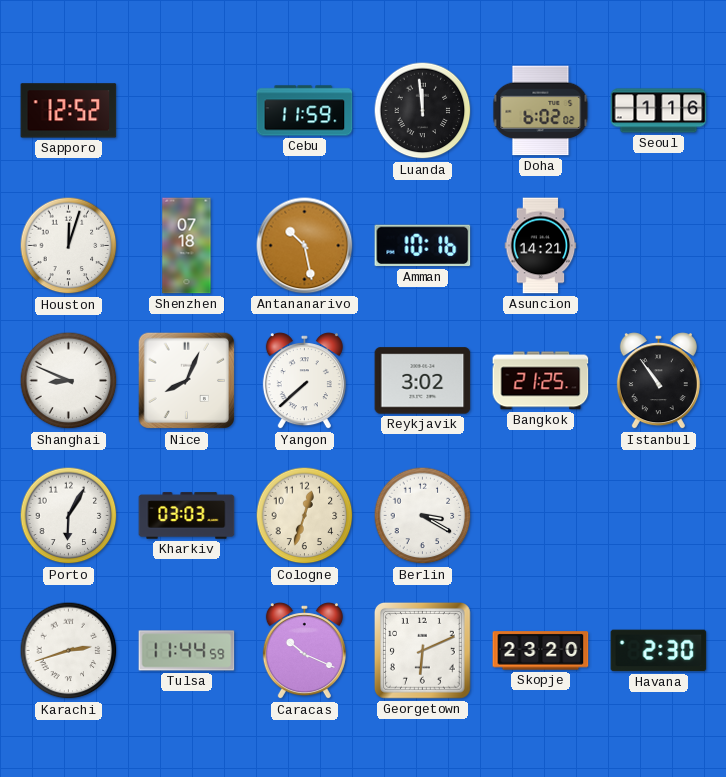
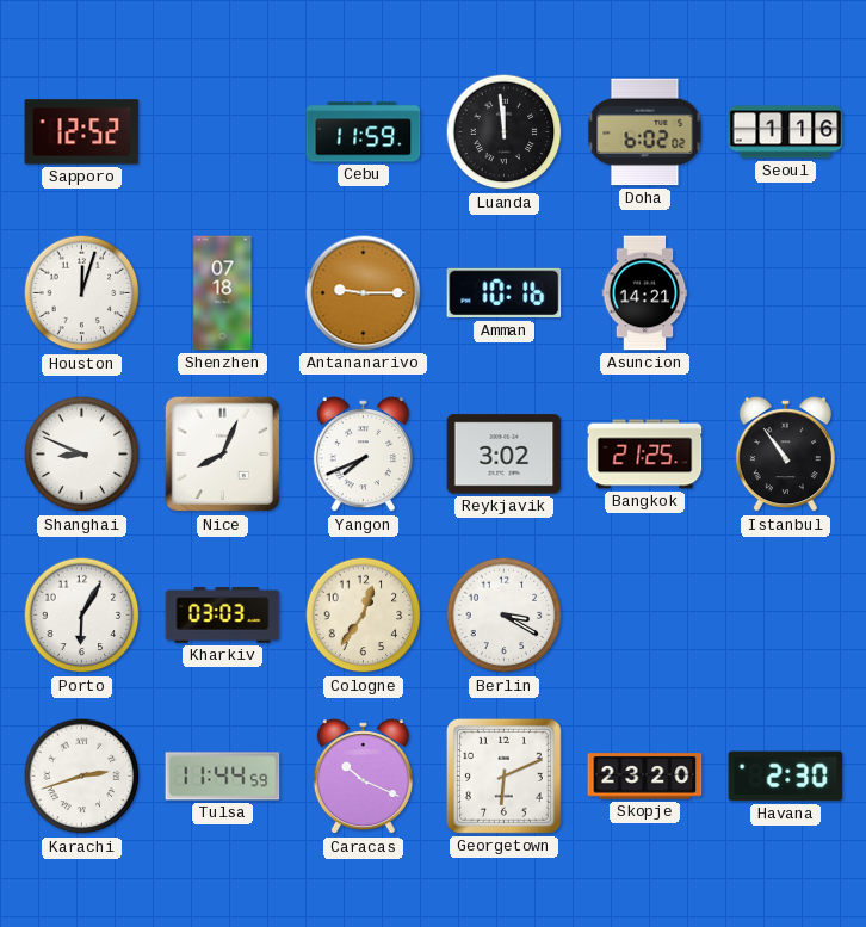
Antananarivo: 10:28 -> 9:15
Yangon: 7:38 -> 7:41
Cologne: 12:33 -> 12:36
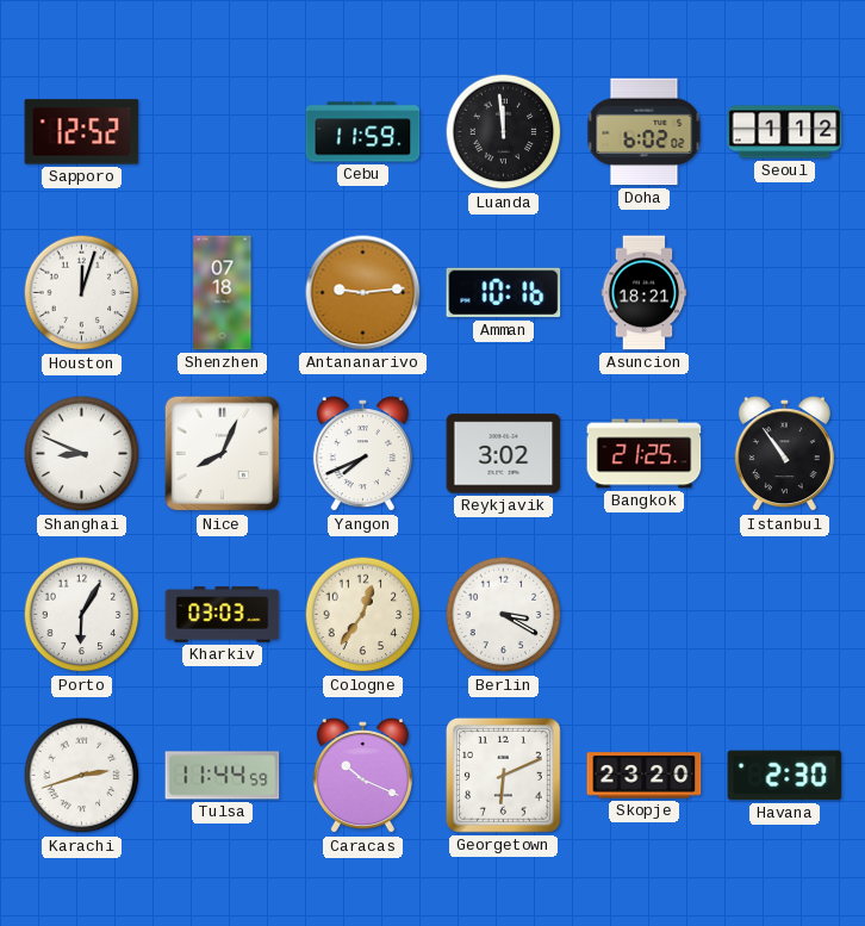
Seoul: 1:16 -> 1:12
Antananarivo: 9:15 -> 9:14
Asuncion: 14:21 -> 18:21
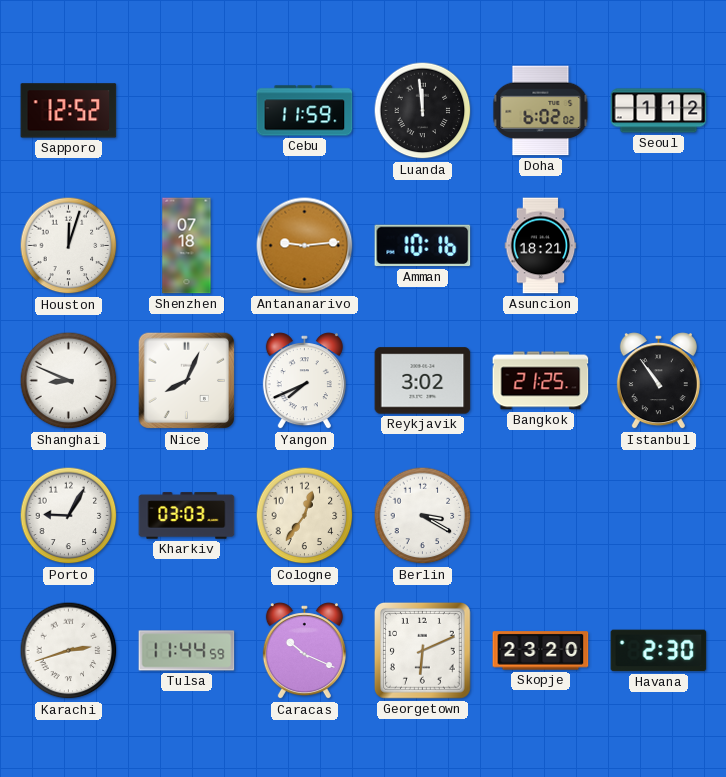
Porto: 6:05 -> 9:05
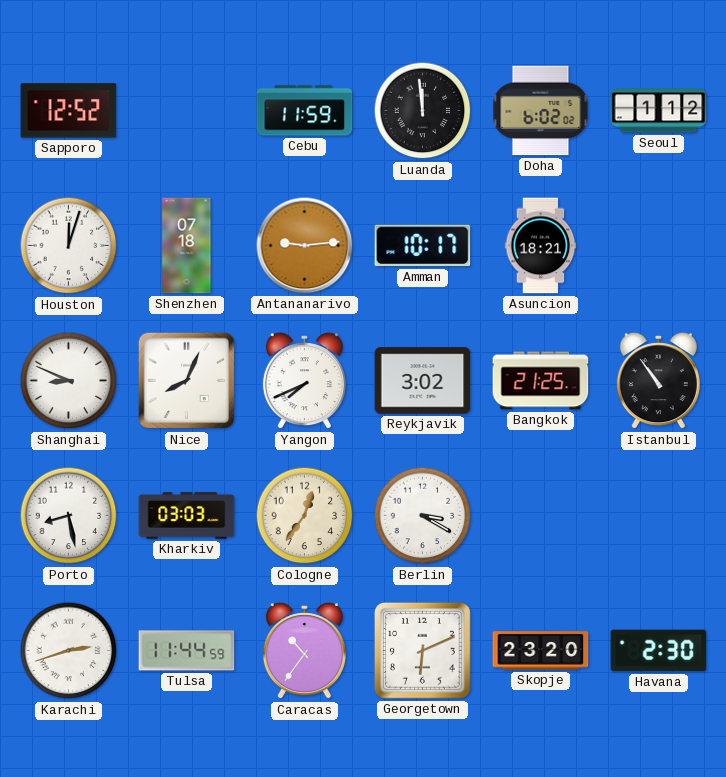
Amman: 10:16 -> 10:17
Porto: 9:05 -> 8:28
Caracas: 10:19 -> 10:36
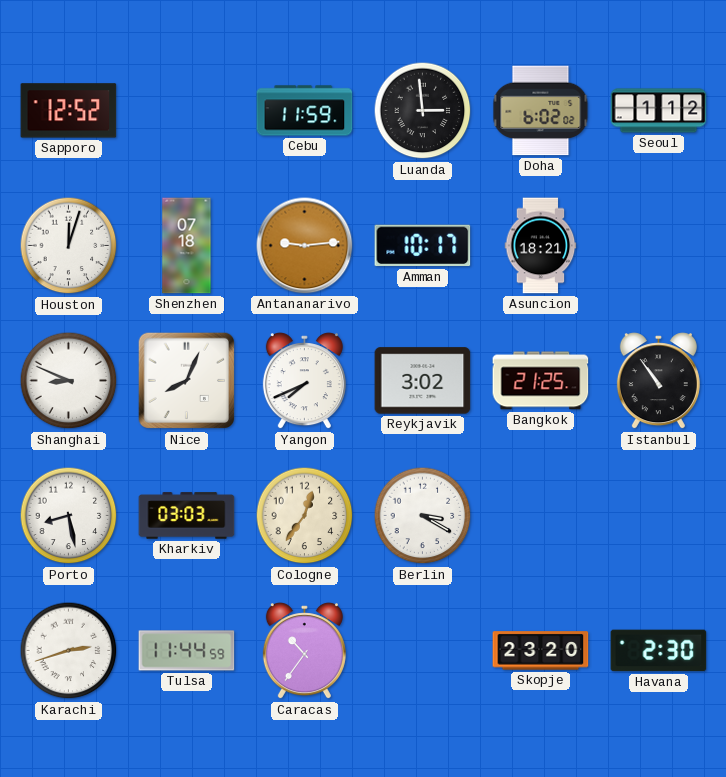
Luanda: 11:59 -> 2:59
Georgetown: 6:11 -> none
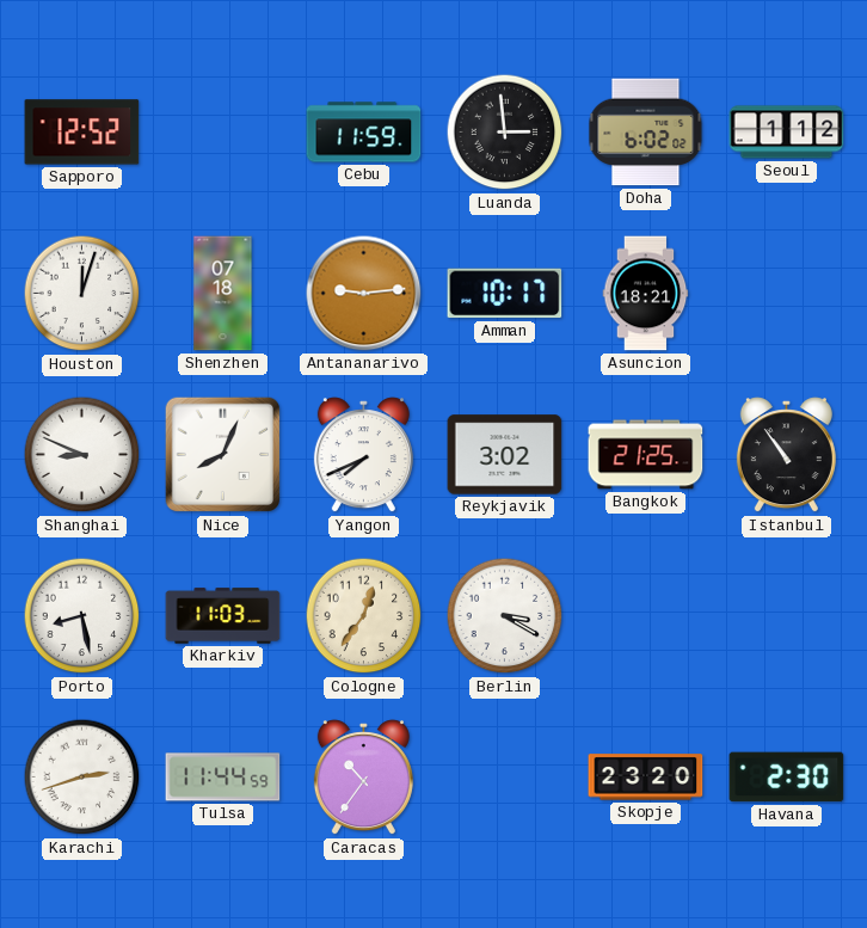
Kharkiv: 03:03 -> 11:03
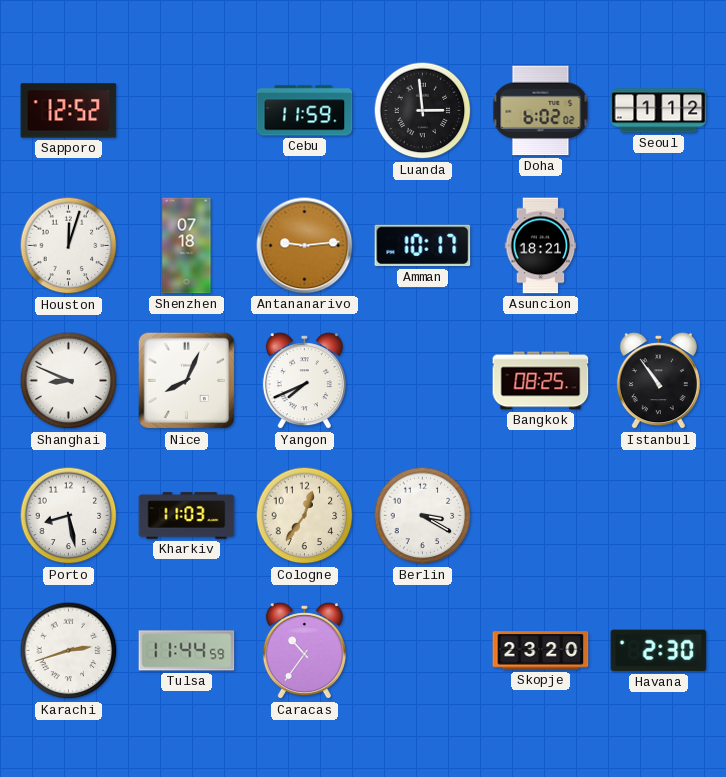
Reykjavik: 3:02 -> none
Bangkok: 21:25 -> 08:25
